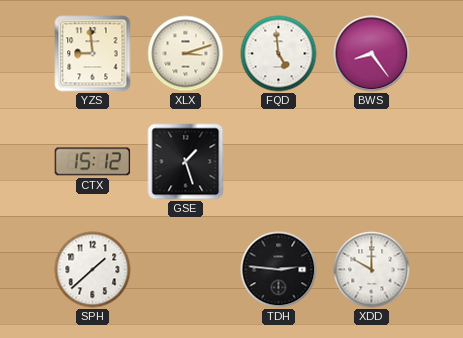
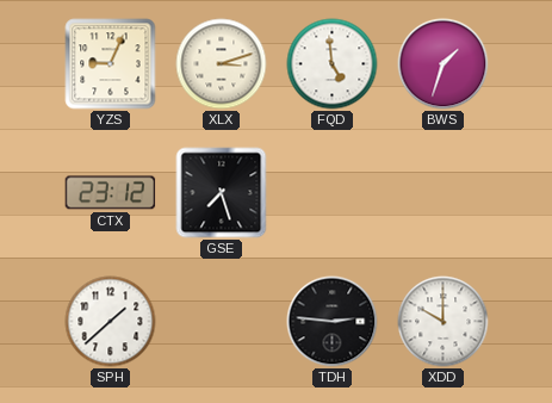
YZS: 8:59 -> 9:04
BWS: 8:24 -> 1:33
CTX: 15:12 -> 23:12
GSE: 1:27 -> 7:27
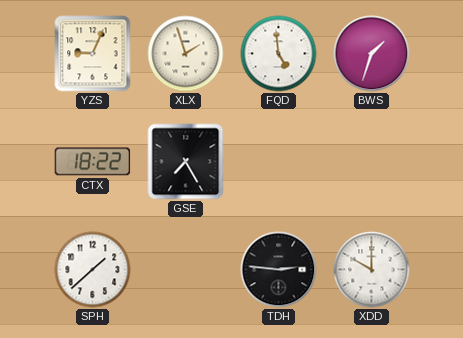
XLX: 3:12 -> 1:57
CTX: 23:12 -> 18:22
GSE: 7:27 -> 7:25
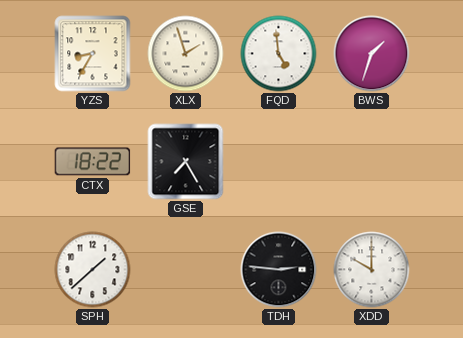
YZS: 9:04 -> 8:35
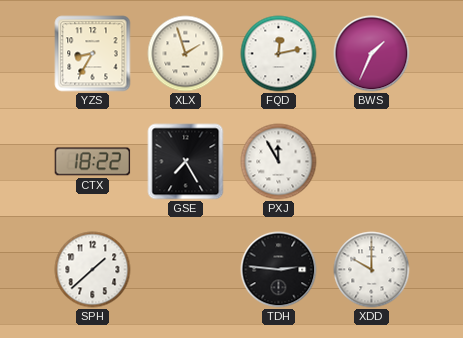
FQD: 4:59 -> 12:13
BWS: 1:33 -> 1:34
PXJ: none -> 11:55
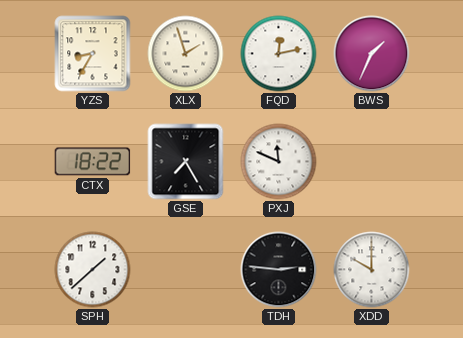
PXJ: 11:55 -> 11:49
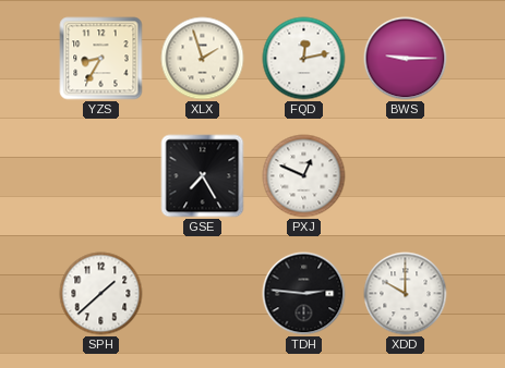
BWS: 1:34 -> 9:15
CTX: 18:22 -> none
PXJ: 11:49 -> 12:49
